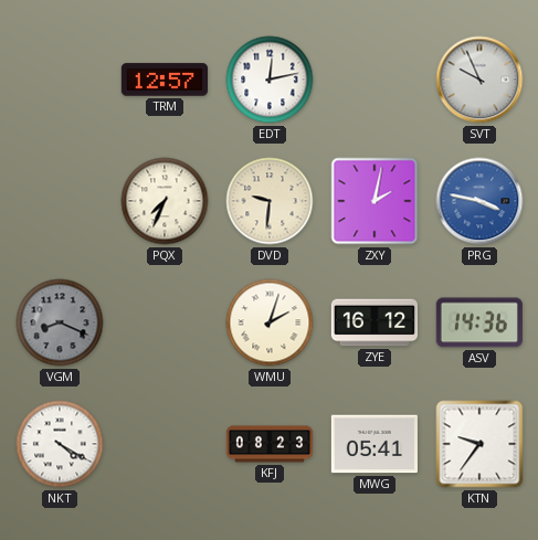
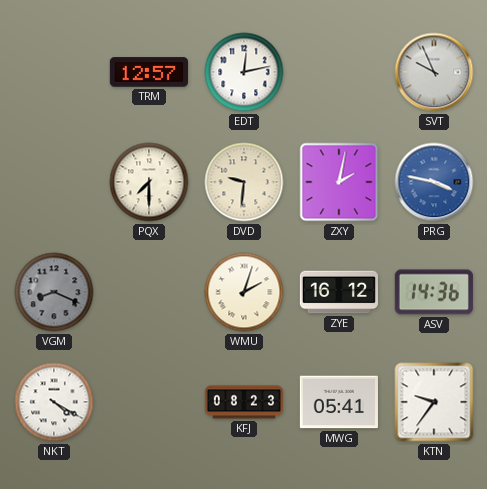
PQX: 7:34 -> 7:30
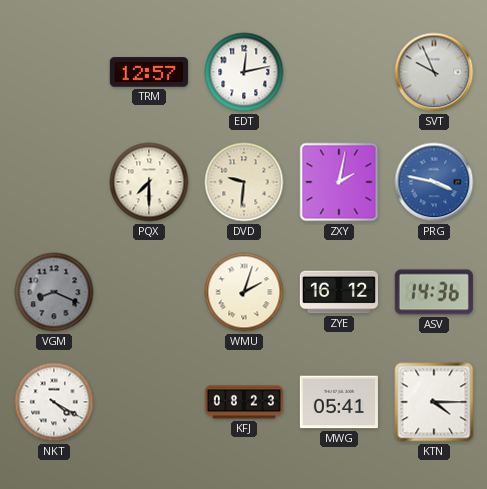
KTN: 9:36 -> 4:15
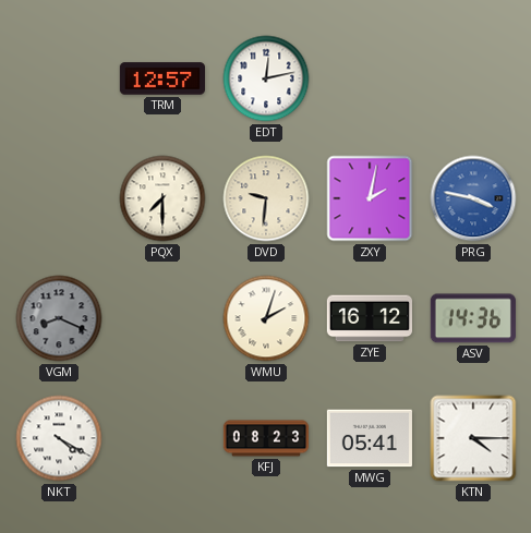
SVT: 9:56 -> none
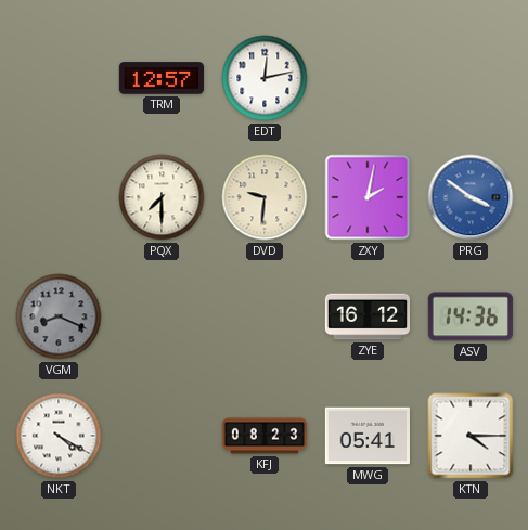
PRG: 3:47 -> 3:51
WMU: 2:03 -> none
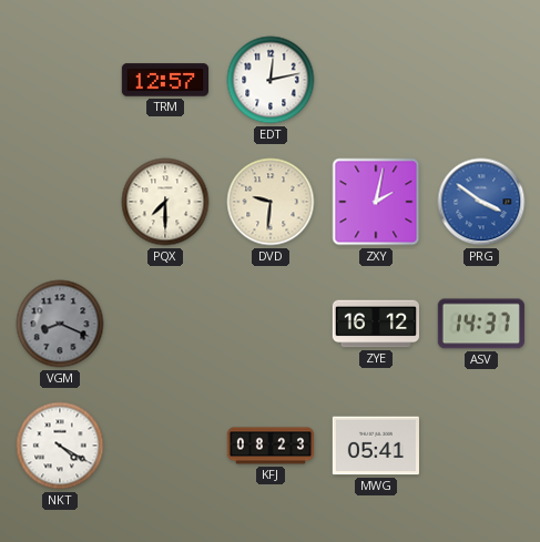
ASV: 14:36 -> 14:37
KTN: 4:15 -> none
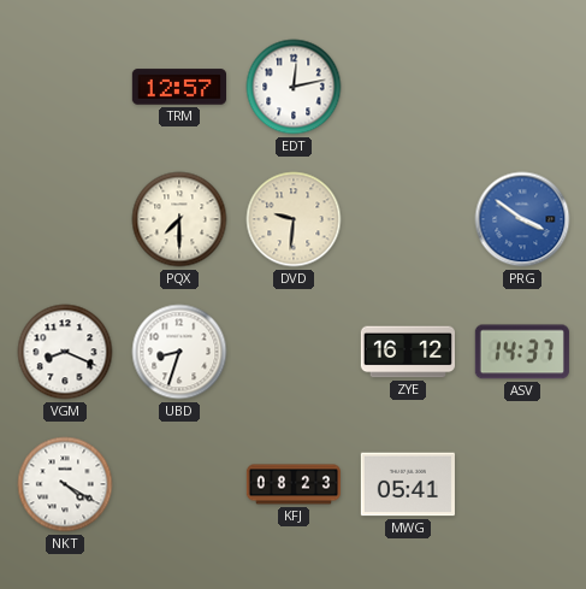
ZXY: 2:02 -> none
VGM dial: grey -> white
UBD: none -> 8:33
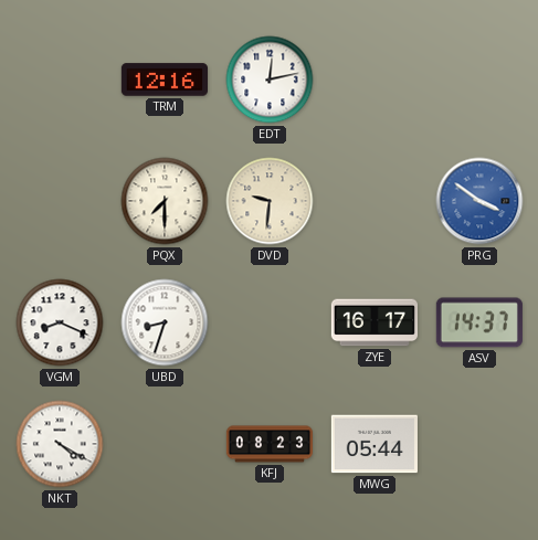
TRM: 12:57 -> 12:16
ZYE: 16:12 -> 16:17
MWG: 05:41 -> 05:44
